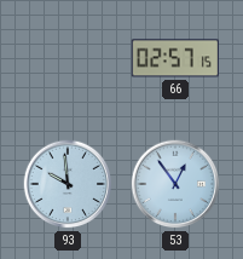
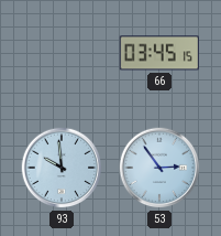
66: 02:57 -> 03:45
53: 12:54 -> 2:54
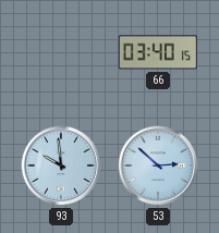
66: 03:45 -> 03:40
53: 2:54 -> 2:52
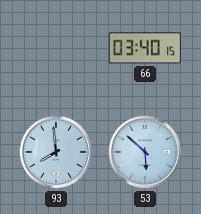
93: 9:59 -> 7:59
53: 2:52 -> 5:52
